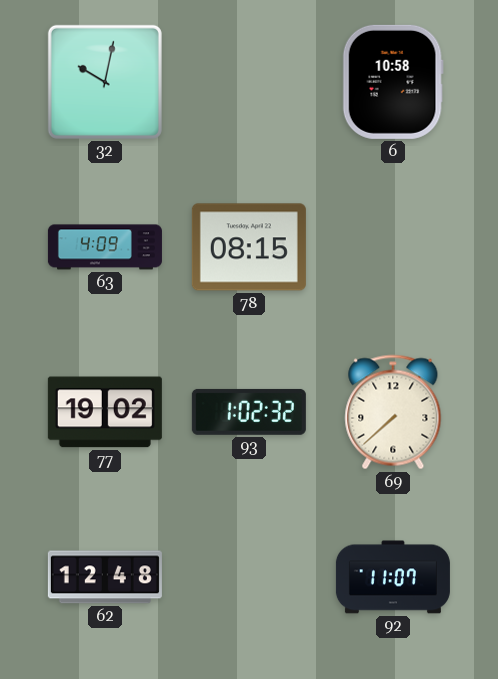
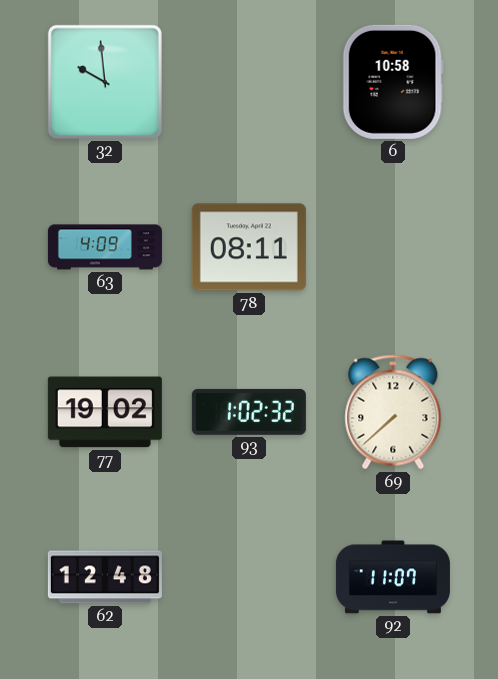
32: 10:02 -> 9:59
78: 08:15 -> 08:11
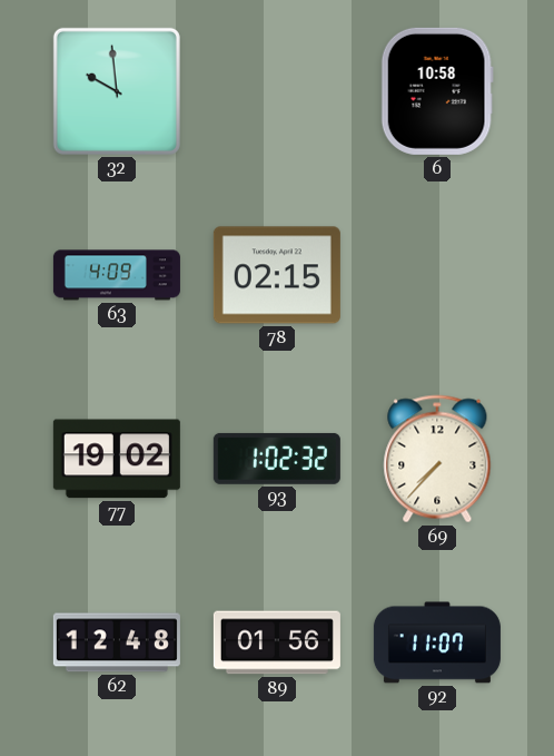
78: 08:11 -> 02:15
69: 7:38 -> 7:37
89: none -> 01:56
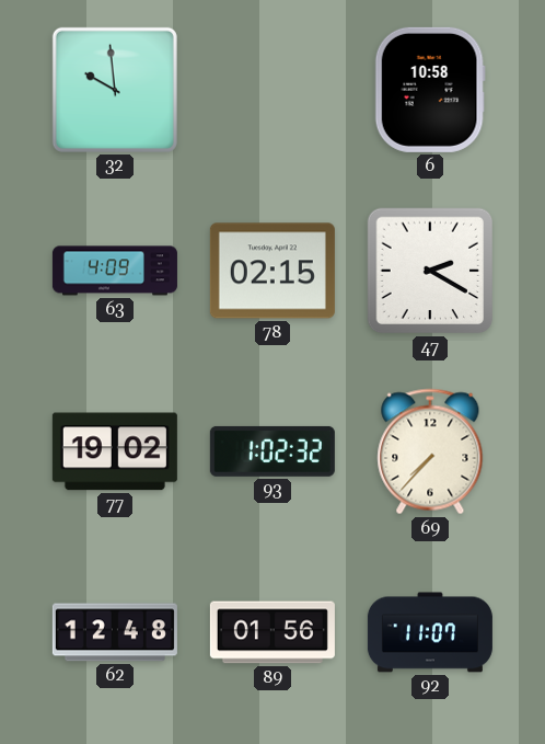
47: none -> 2:20
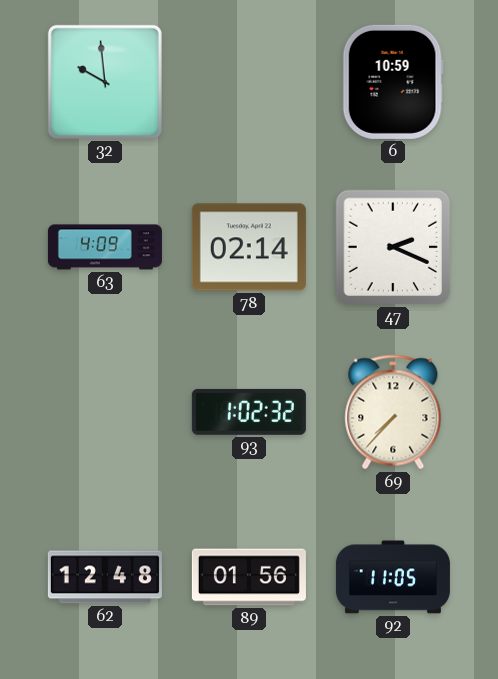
6: 10:58 -> 10:59
78: 02:15 -> 02:14
47: 2:20 -> 2:19
77: 19:02 -> none
92: 11:07 -> 11:05
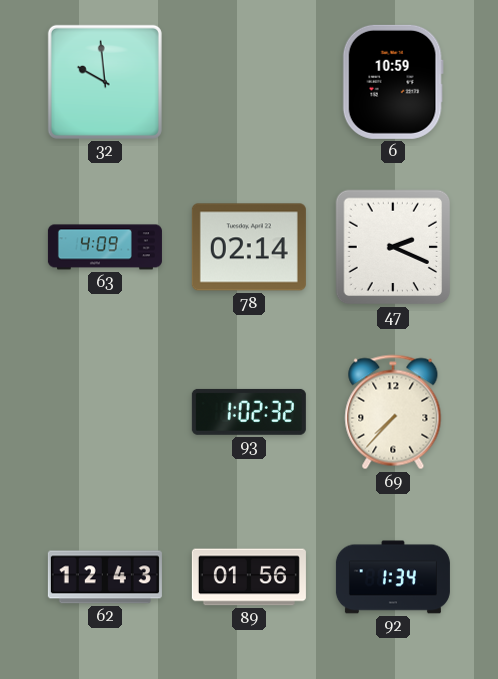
62: 12:48 -> 12:43
92: 11:05 -> 1:34
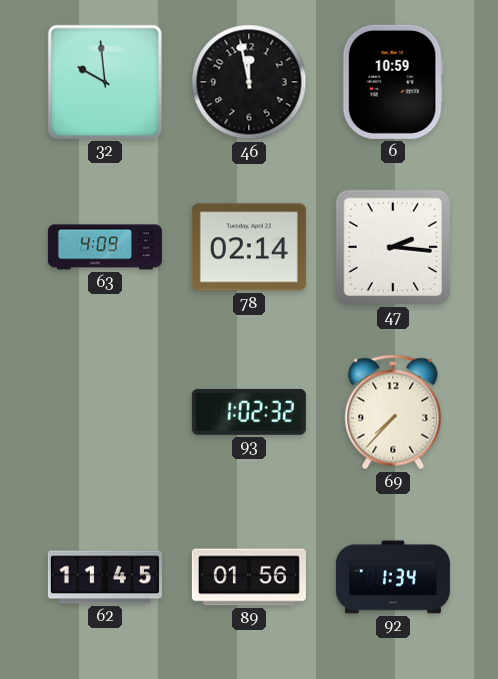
46: none -> 11:58
47: 2:19 -> 2:16
62: 12:43 -> 11:45
